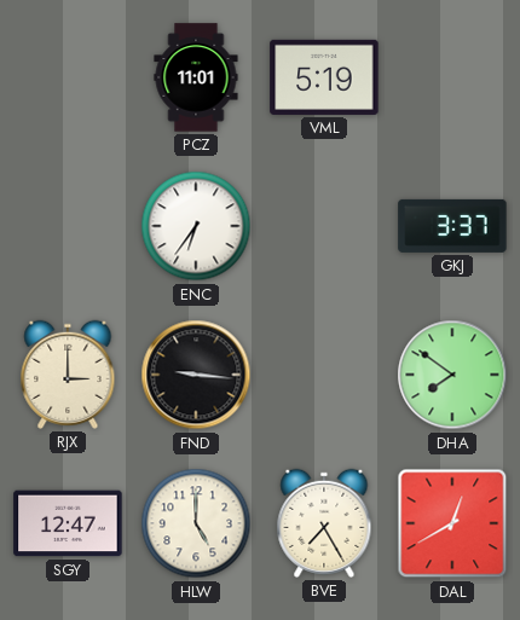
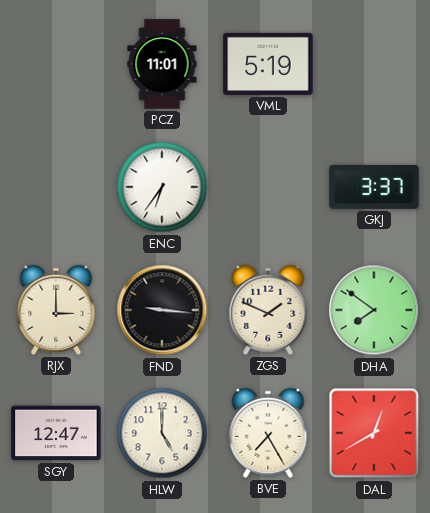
ZGS: none -> 1:49
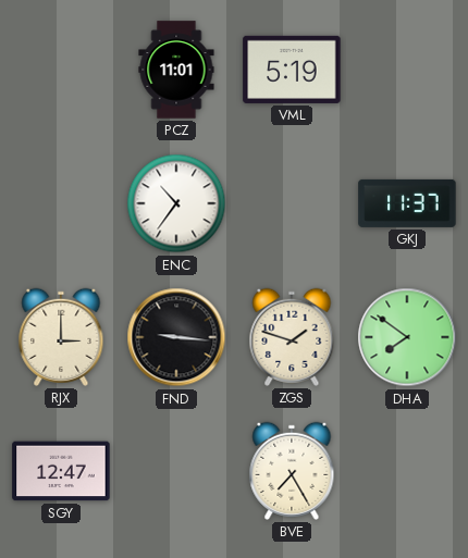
ENC: 6:36 -> 10:36
GKJ: 3:37 -> 11:37
ZGS: 1:49 -> 1:48
HLW: 5:00 -> none
DAL: 12:40 -> none
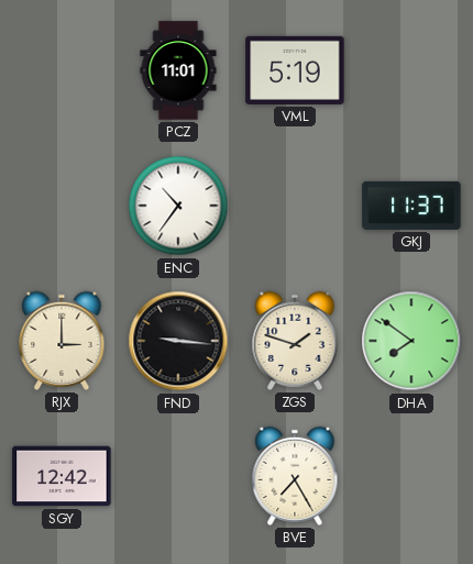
SGY: 12:47 -> 12:42
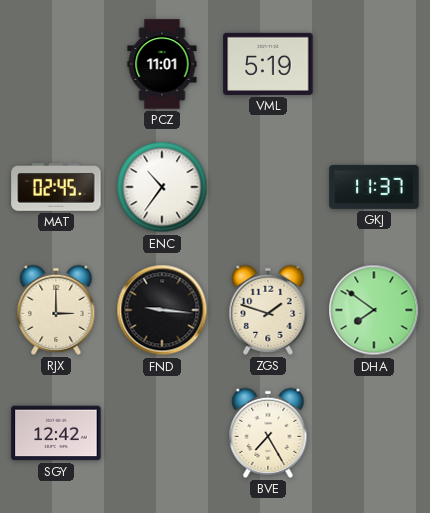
MAT: none -> 02:45
